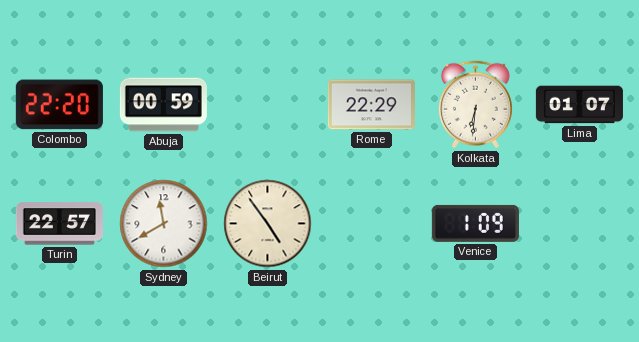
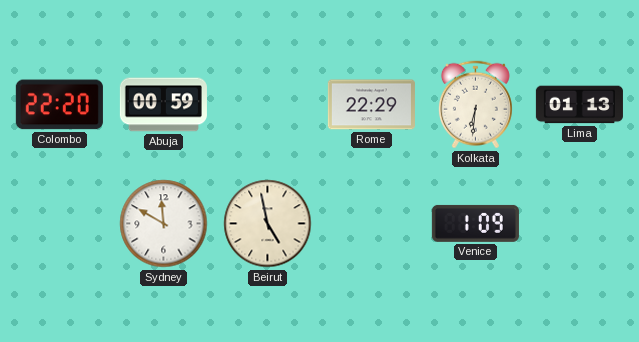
Lima: 01:07 -> 01:13
Turin: 22:57 -> none
Sydney: 11:40 -> 11:50
Beirut: 4:54 -> 4:58
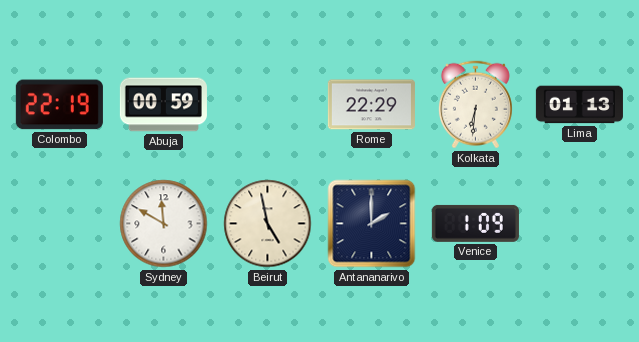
Colombo: 22:20 -> 22:19
Antananarivo: none -> 2:00
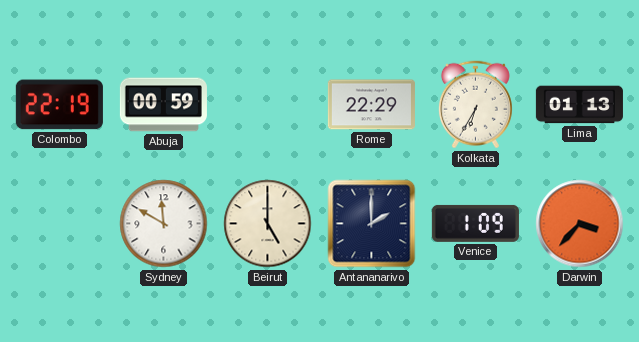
Kolkata: 6:31 -> 6:35
Beirut: 4:58 -> 5:00
Darwin: none -> 3:37
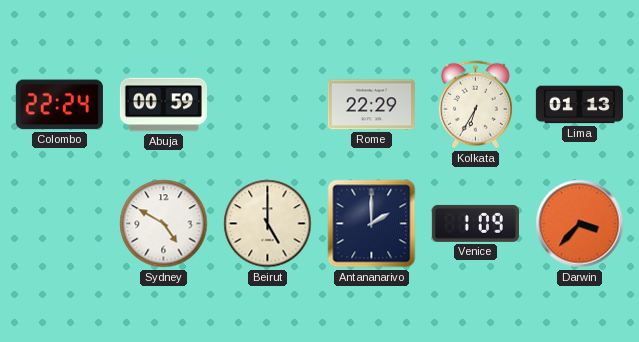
Colombo: 22:19 -> 22:24
Sydney: 11:50 -> 4:50
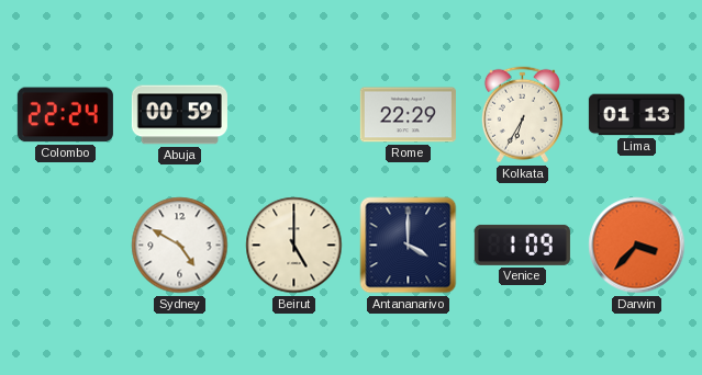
Antananarivo: 2:00 -> 4:00
